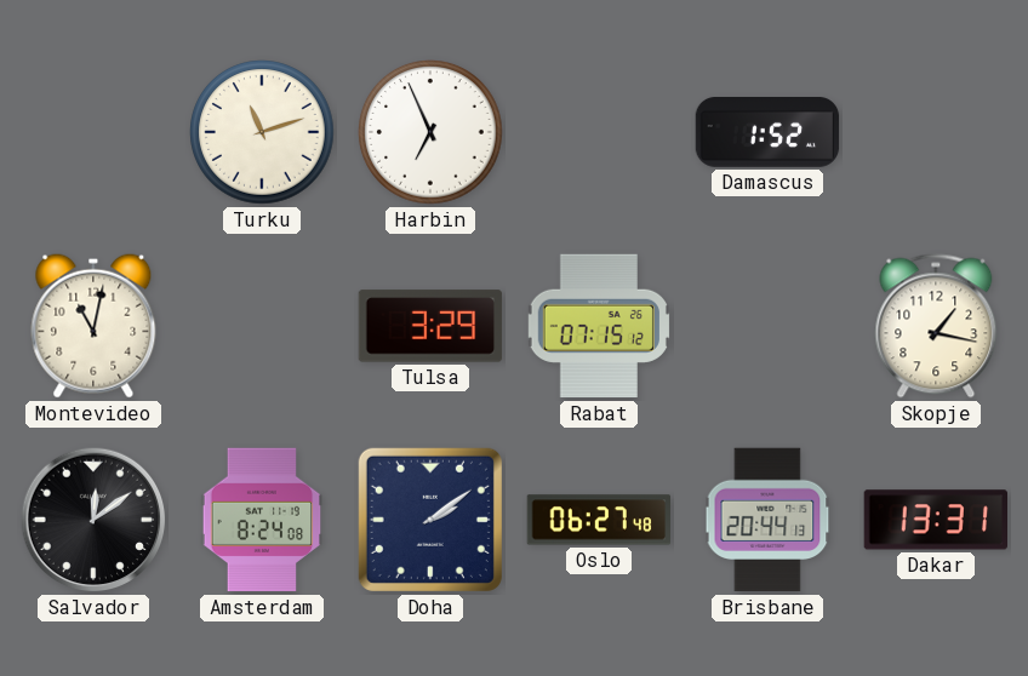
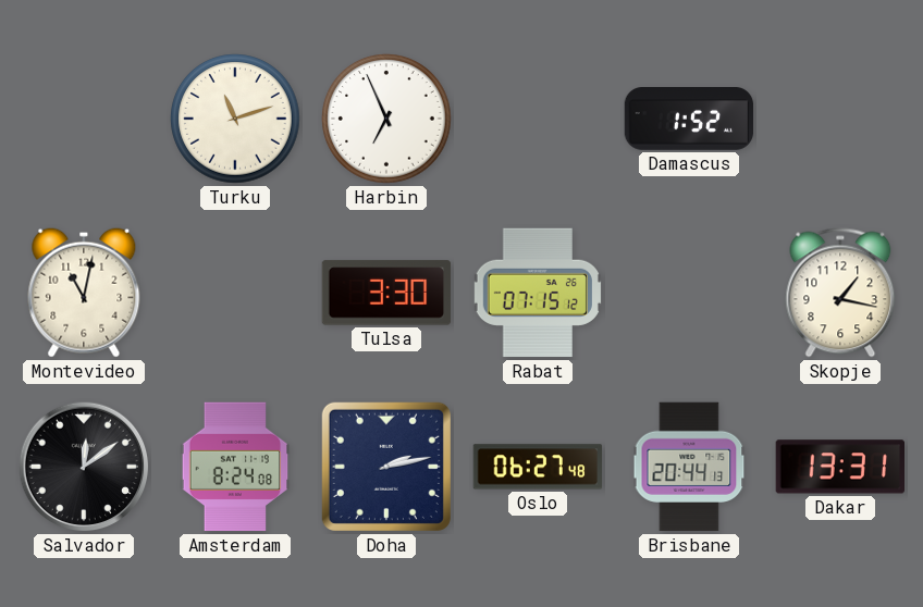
Tulsa: 3:29 -> 3:30
Doha: 2:09 -> 2:13
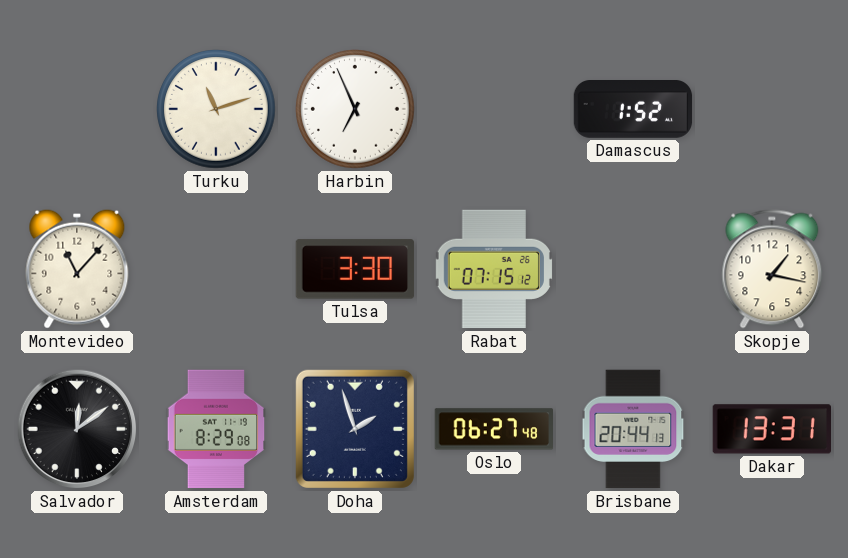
Montevideo: 11:02 -> 11:07
Amsterdam: 8:24 -> 8:29
Doha: 2:13 -> 1:57
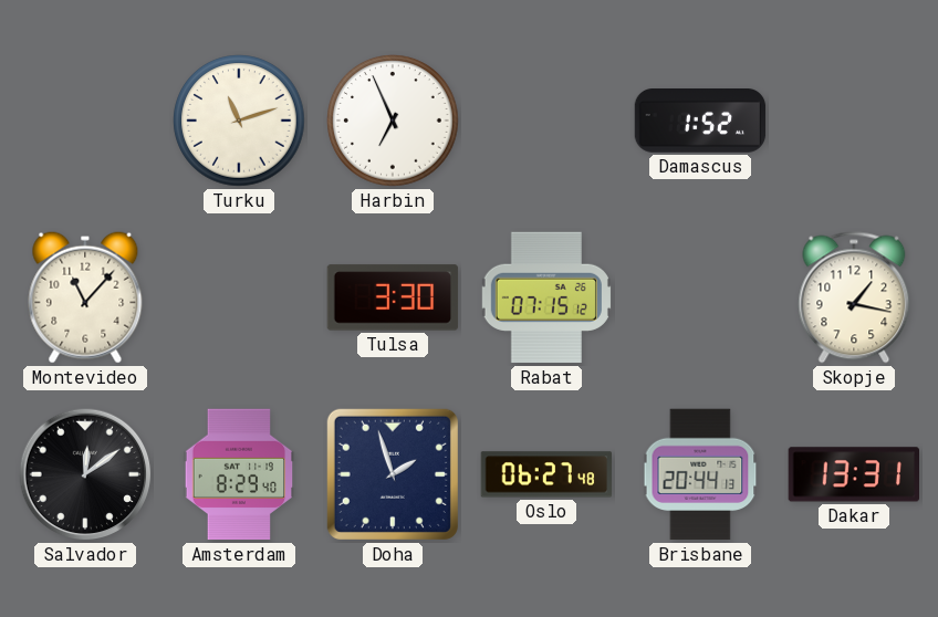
Amsterdam: 8:29:08 -> 8:29:40
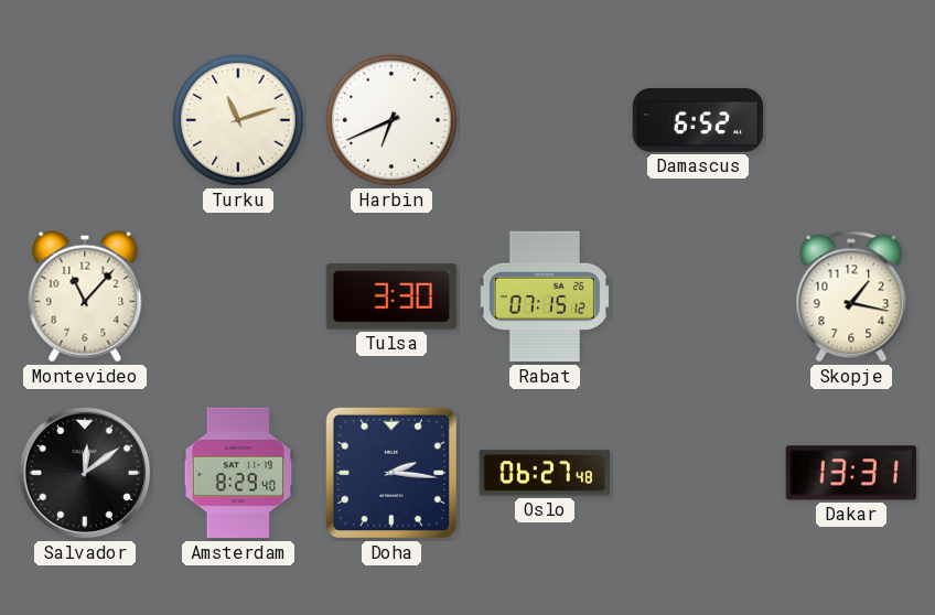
Harbin: 6:56 -> 6:41
Damascus: 1:52 -> 6:52
Doha: 1:57 -> 2:16
Brisbane: 20:44 -> none
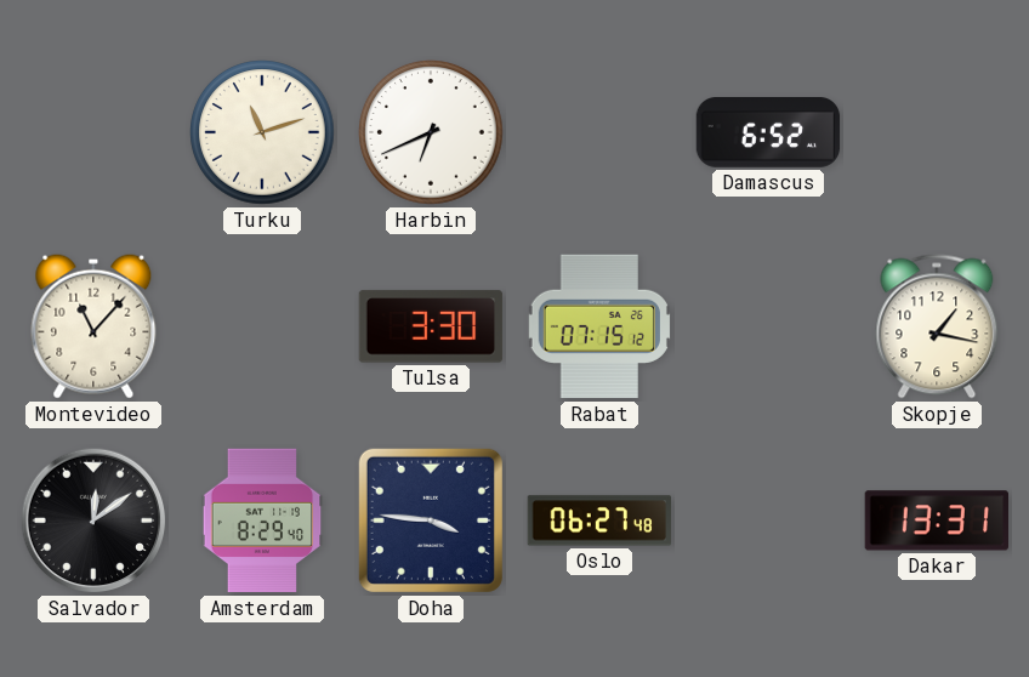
Doha: 2:16 -> 3:46
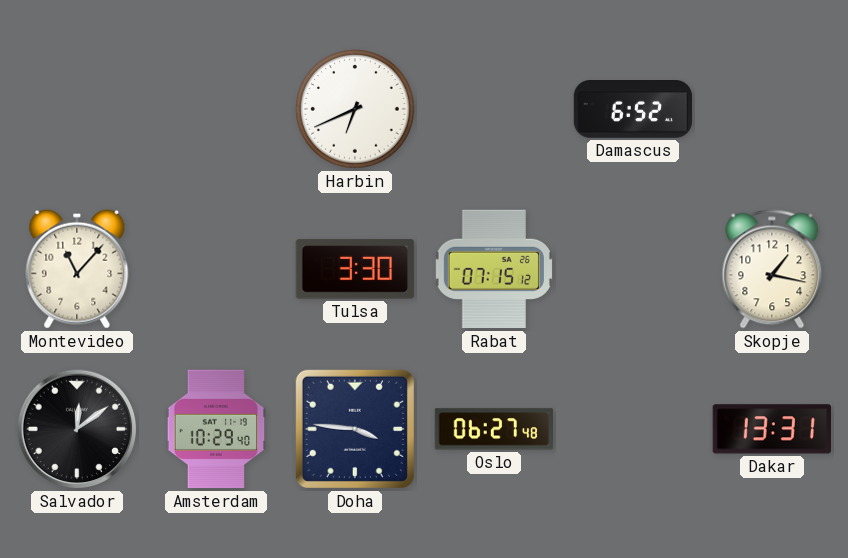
Turku: 11:12 -> none
Amsterdam: 8:29 -> 10:29
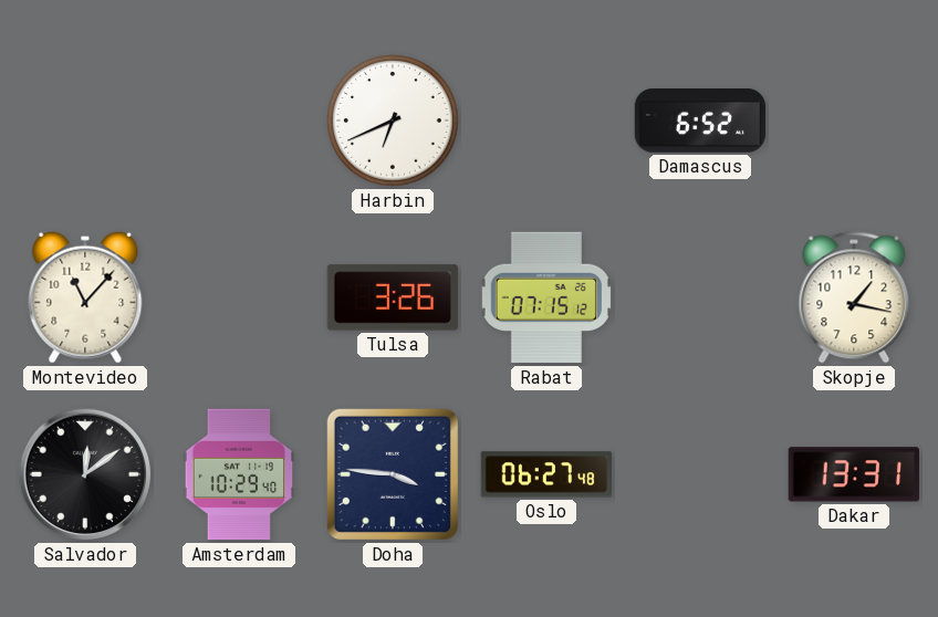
Tulsa: 3:30 -> 3:26
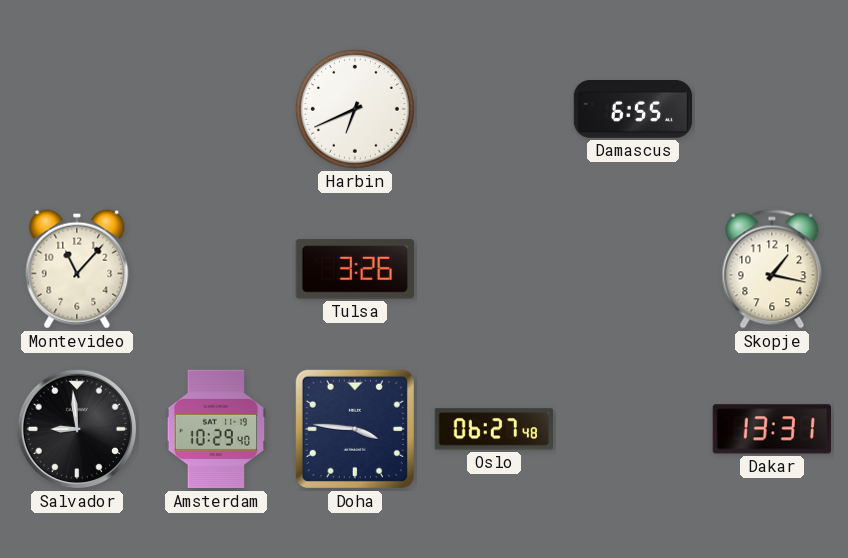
Damascus: 6:52 -> 6:55
Rabat: 07:15 -> none
Salvador: 12:09 -> 8:59
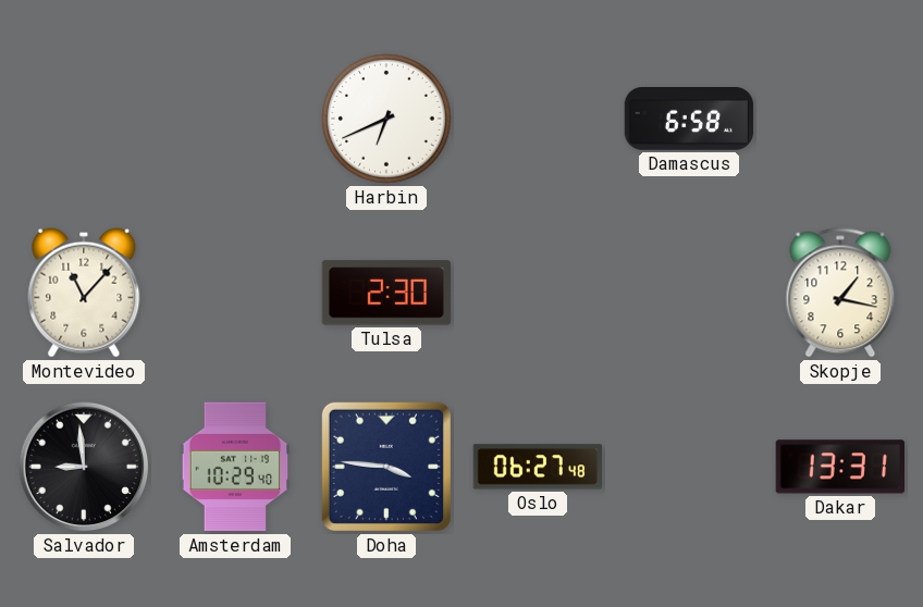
Damascus: 6:55 -> 6:58
Tulsa: 3:26 -> 2:30
